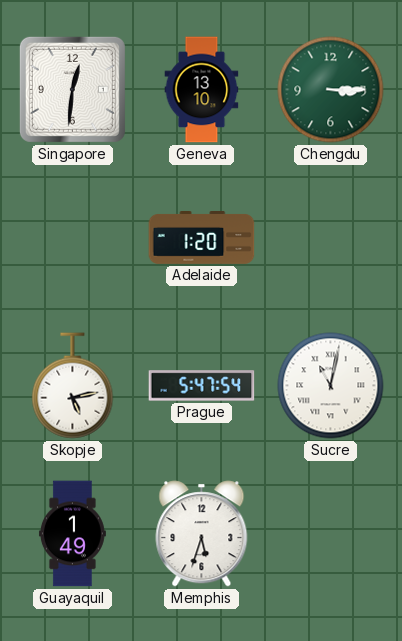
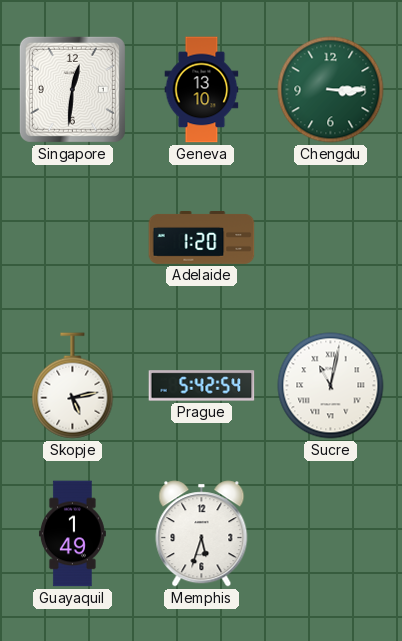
Prague: 5:47 -> 5:42
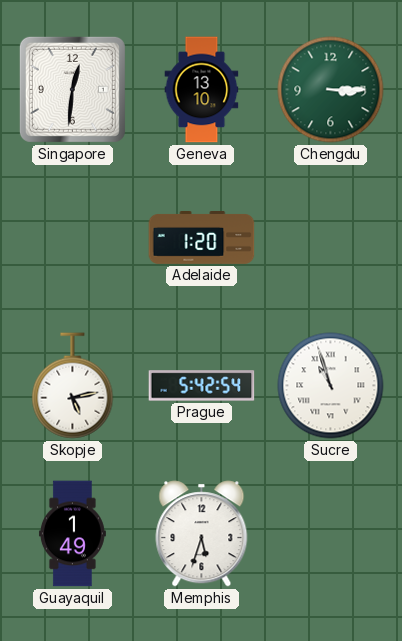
Sucre: 11:02 -> 10:57
